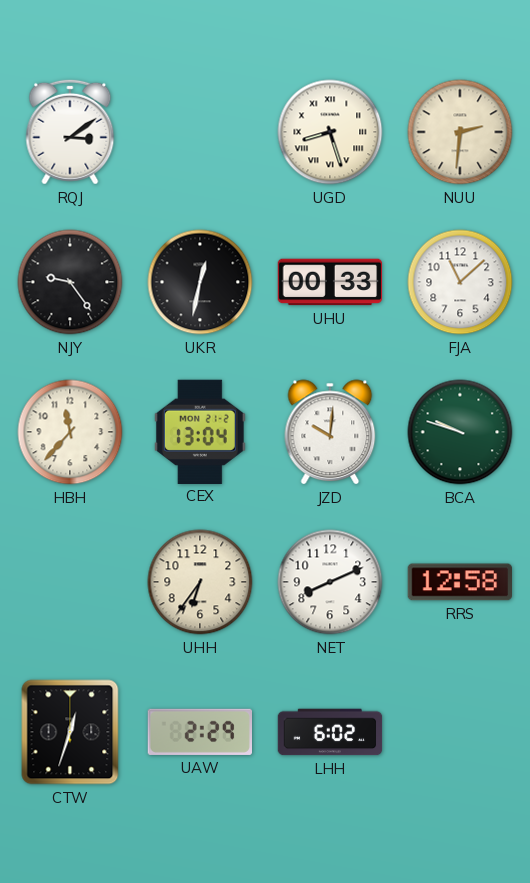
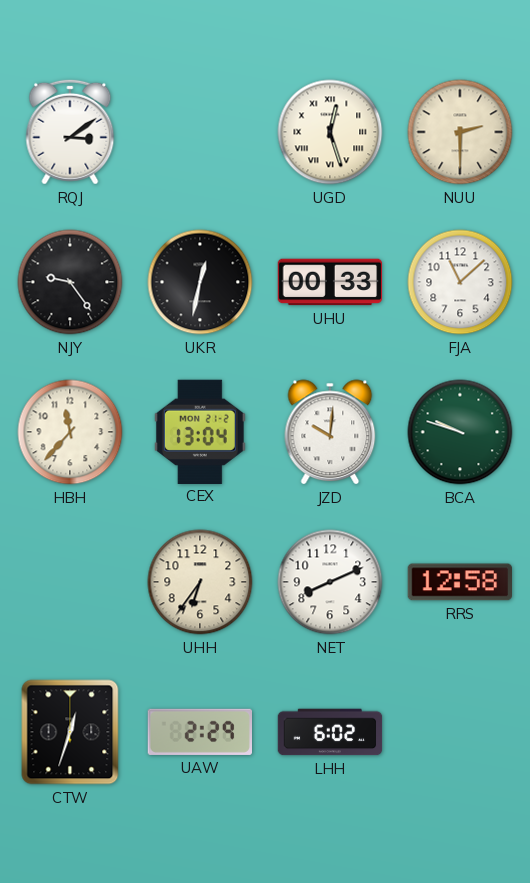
UGD: 8:27 -> 12:27
NUU: 2:31 -> 2:30
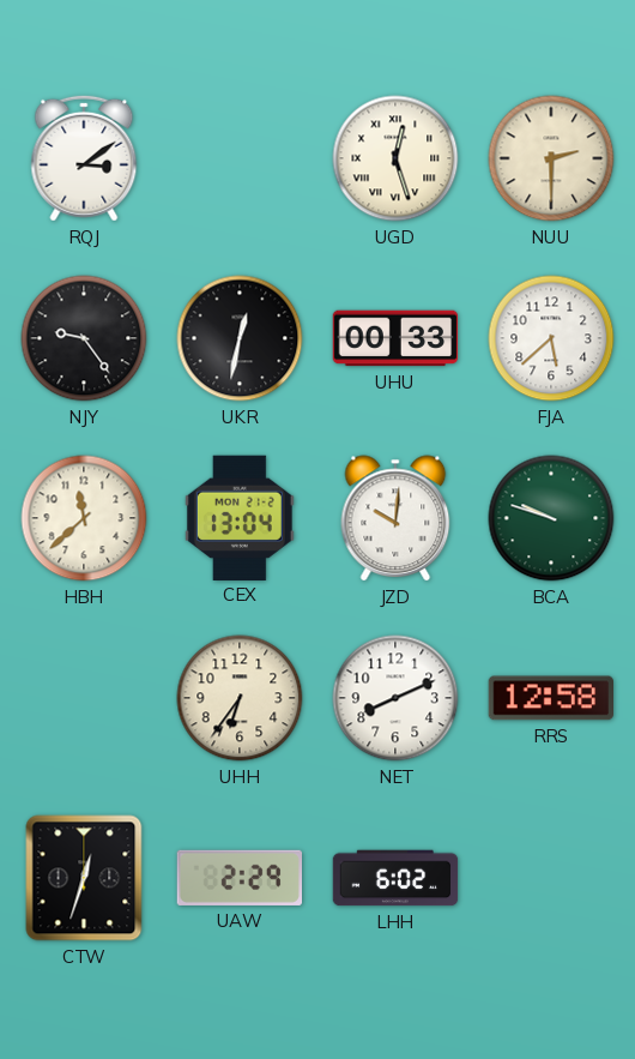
FJA: 11:08 -> 5:38
HBH: 11:37 -> 11:38
